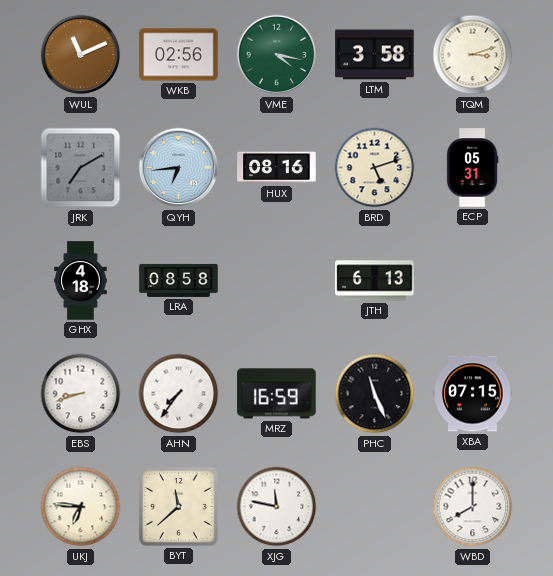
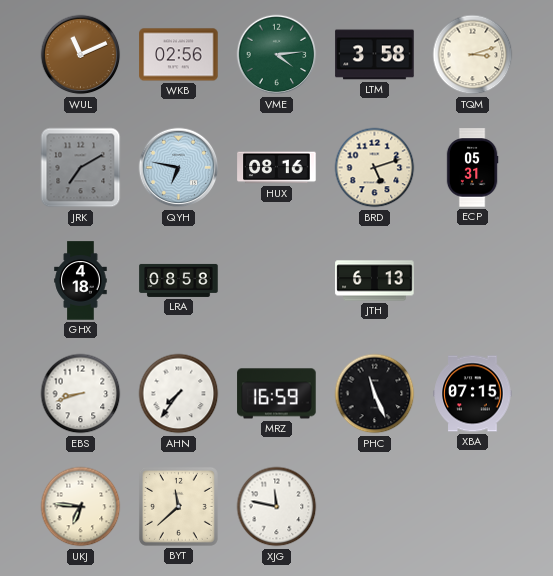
VME: 4:17 -> 4:14
QYH: 6:44 -> 6:47
WBD: 8:00 -> none
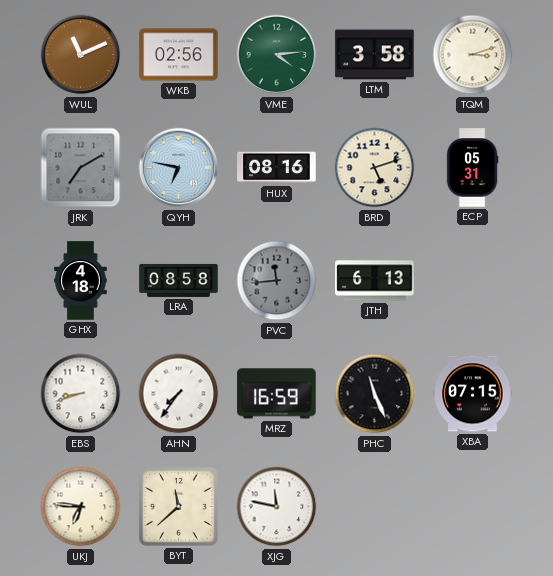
PVC: none -> 11:44
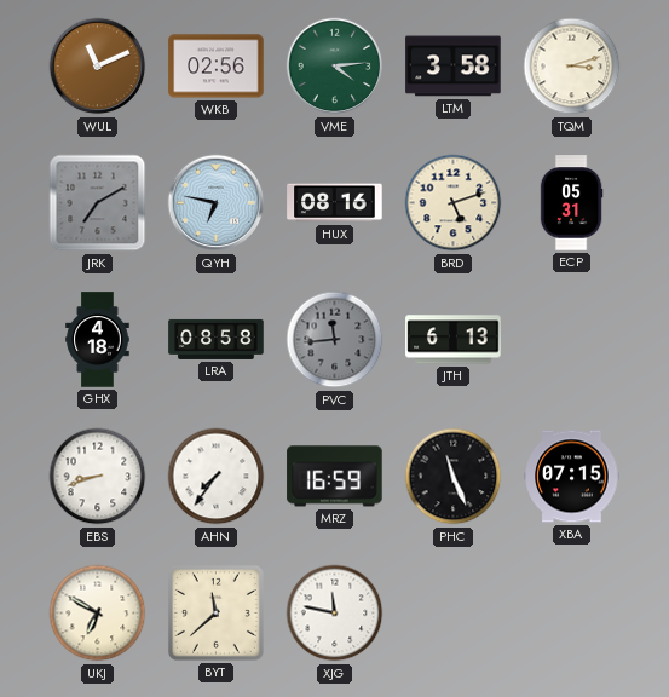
UKJ: 6:46 -> 6:50
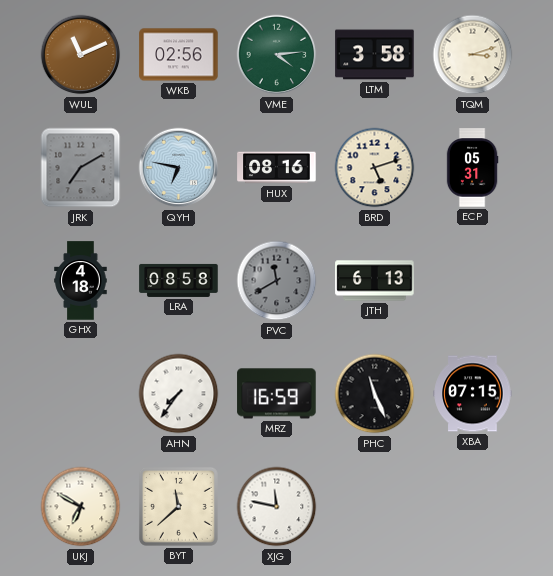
PVC: 11:44 -> 11:40
EBS: 8:42 -> none
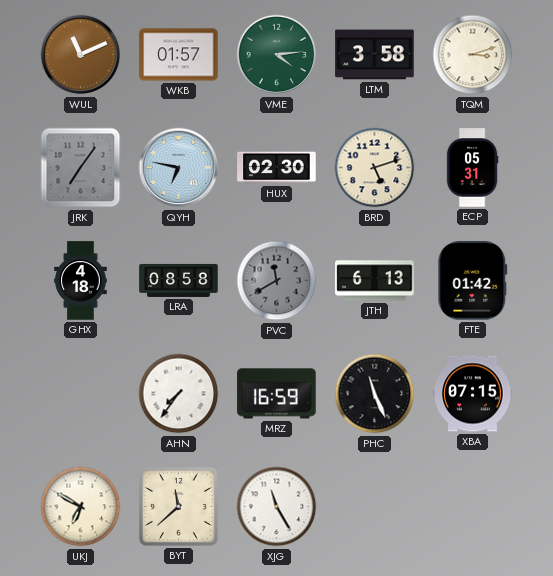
WKB: 02:56 -> 01:57
JRK: 7:10 -> 7:06
HUX: 08:16 -> 02:30
FTE: none -> 01:42
XJG: 11:47 -> 11:25
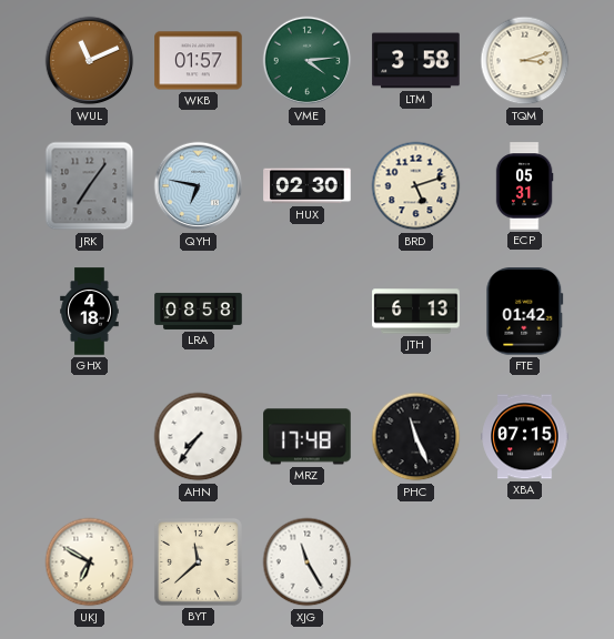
PVC: 11:40 -> none
MRZ: 16:59 -> 17:48
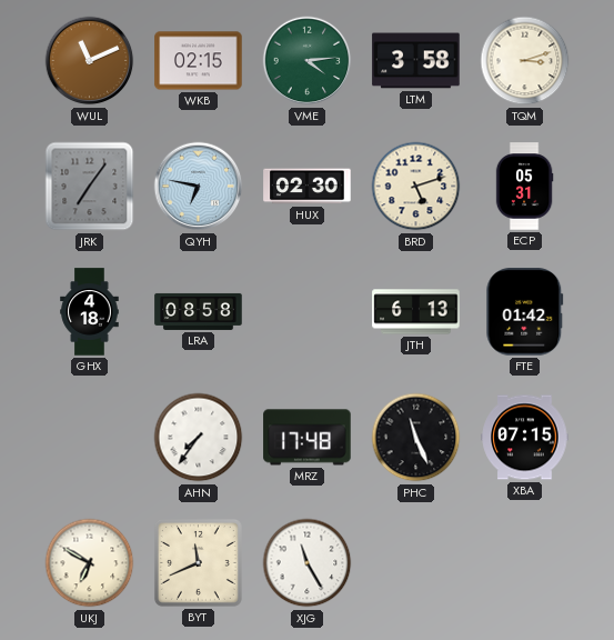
WKB: 01:57 -> 02:15
BYT: 11:38 -> 11:41
